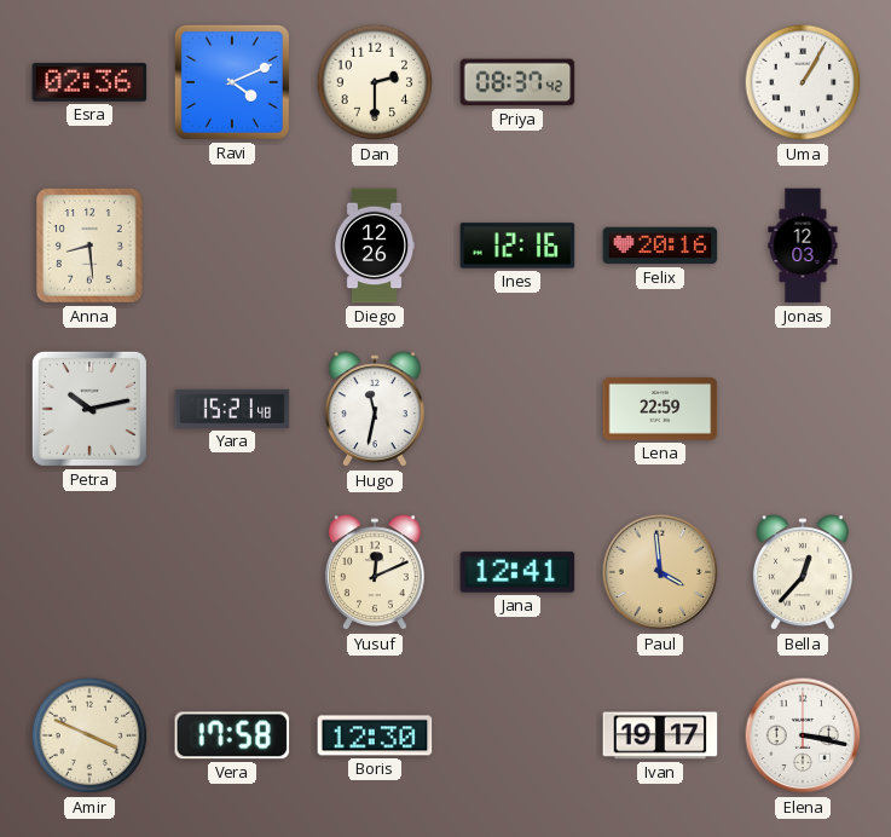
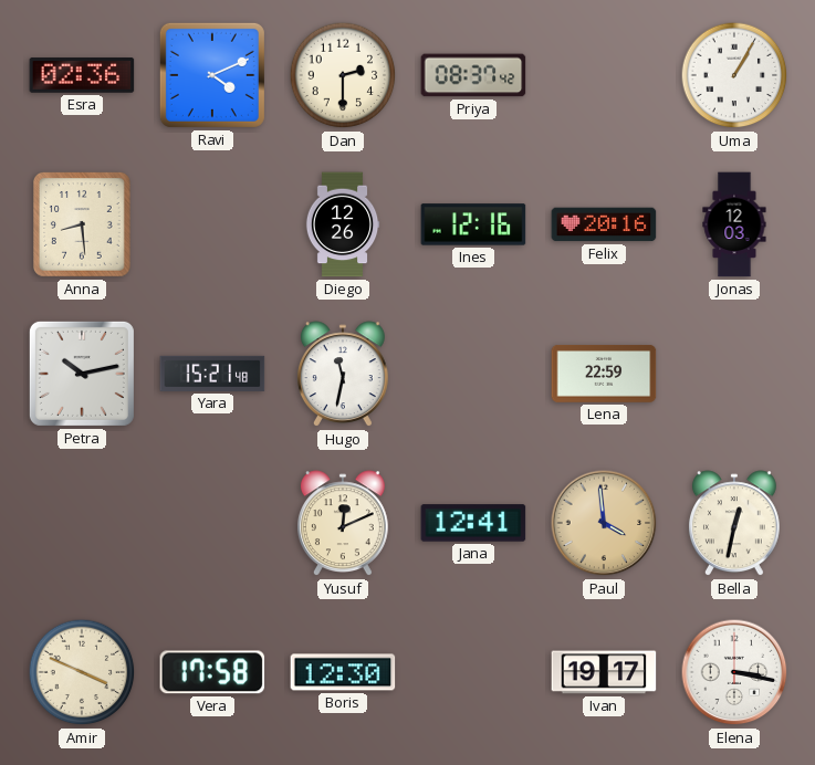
Bella: 12:37 -> 12:32
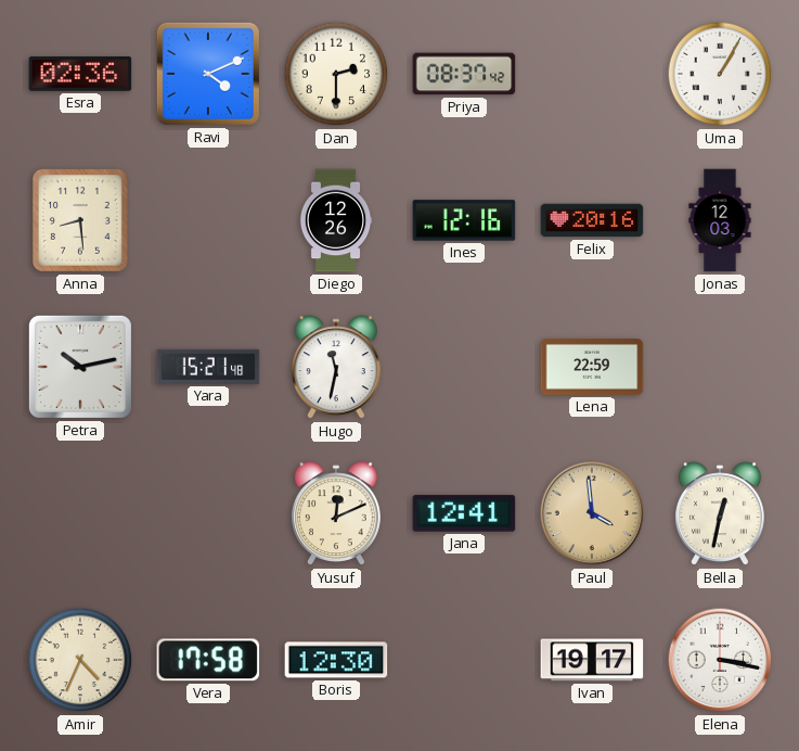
Amir: 3:49 -> 4:34
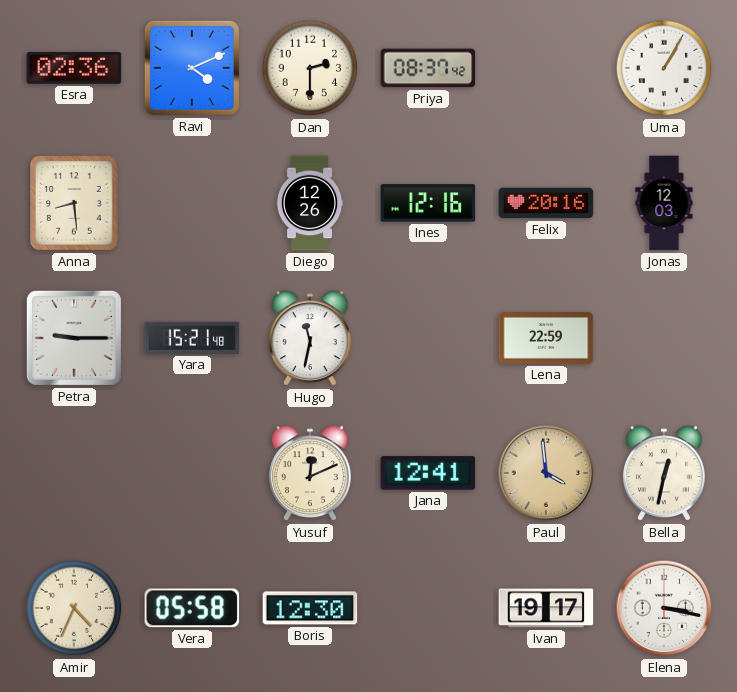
Petra: 10:13 -> 9:15
Vera: 17:58 -> 05:58
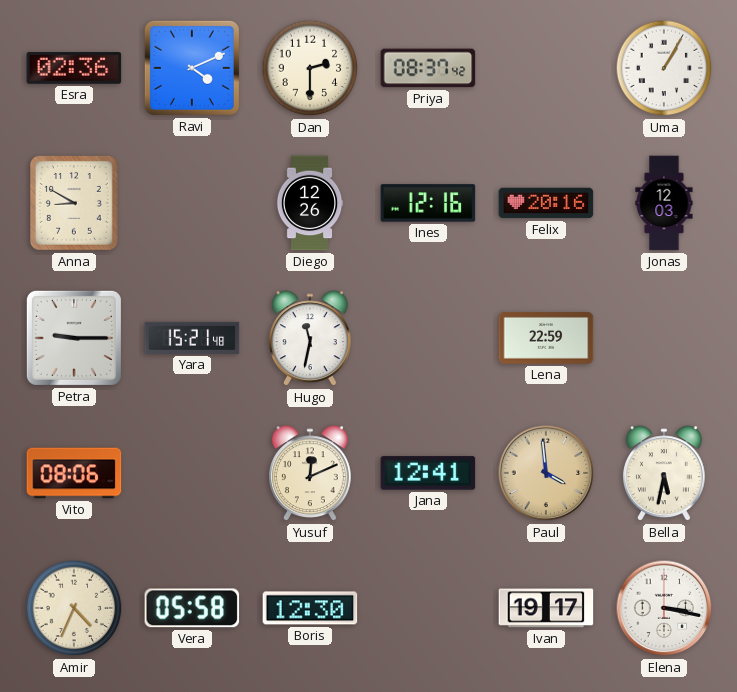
Anna: 8:29 -> 8:50
Vito: none -> 08:06
Bella: 12:32 -> 5:32
